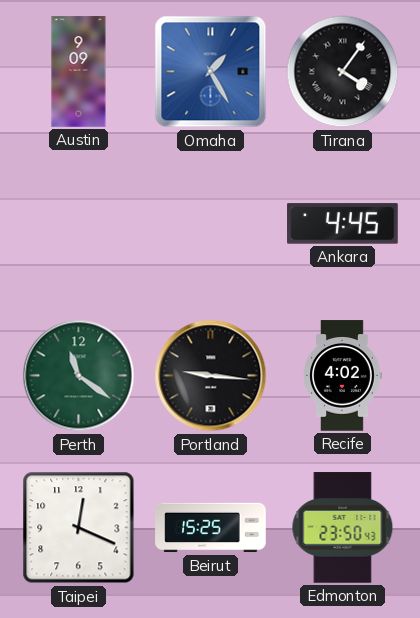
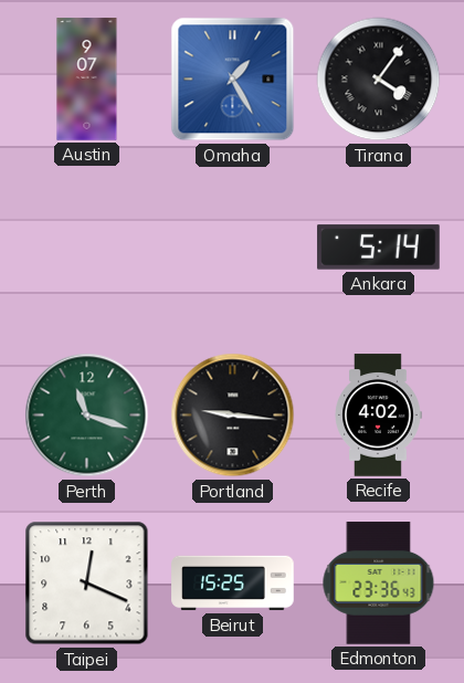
Austin: 9:09 -> 9:07
Ankara: 4:45 -> 5:14
Perth: 11:21 -> 11:18
Edmonton: 23:50 -> 23:36
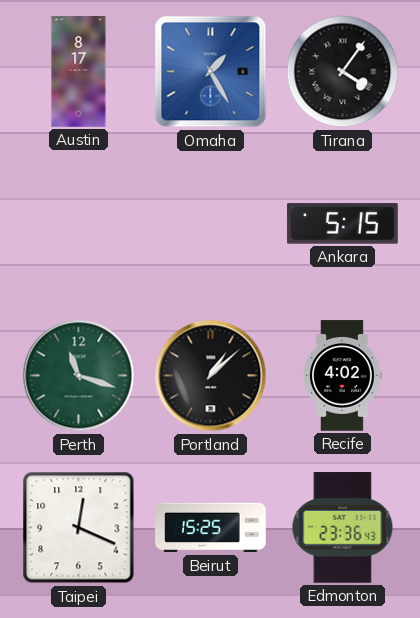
Austin: 9:07 -> 8:17
Ankara: 5:14 -> 5:15
Portland: 9:16 -> 1:08
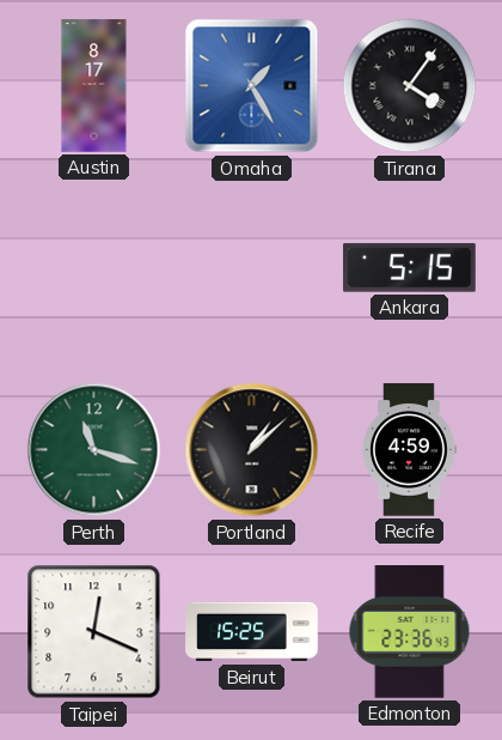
Recife: 4:02 -> 4:59
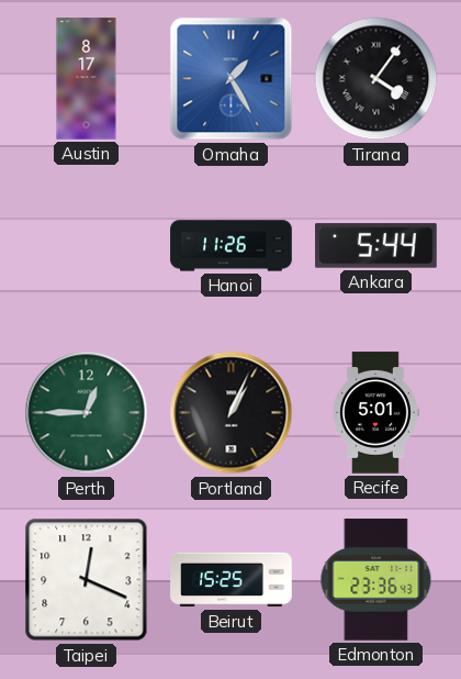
Hanoi: none -> 11:26
Ankara: 5:15 -> 5:44
Perth: 11:18 -> 12:45
Portland: 1:08 -> 1:04
Recife: 4:59 -> 5:01
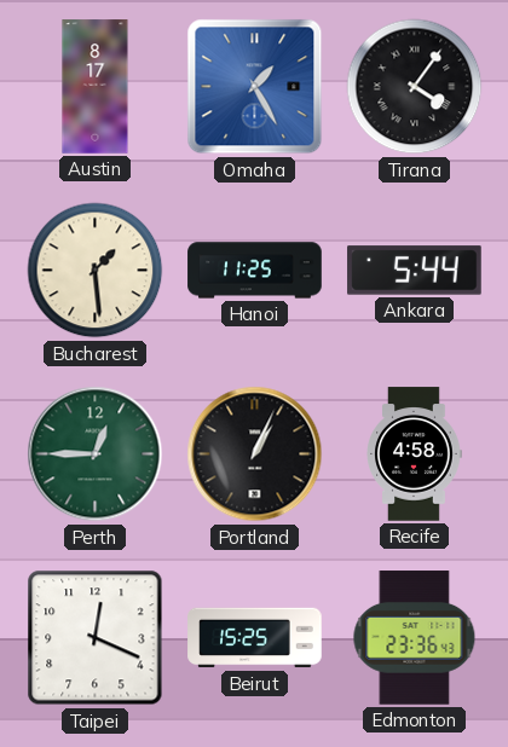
Bucharest: none -> 1:29
Hanoi: 11:26 -> 11:25
Recife: 5:01 -> 4:58
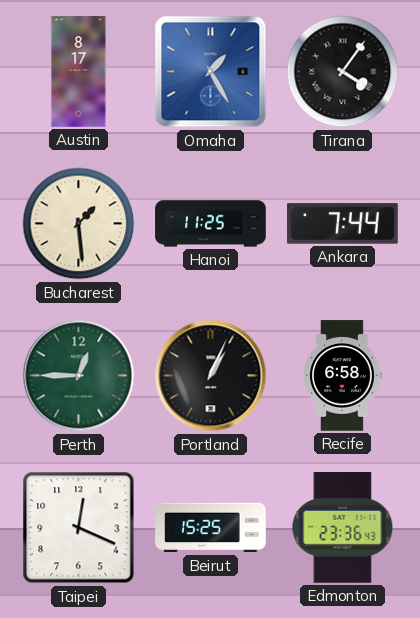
Ankara: 5:44 -> 7:44
Recife: 4:58 -> 6:58
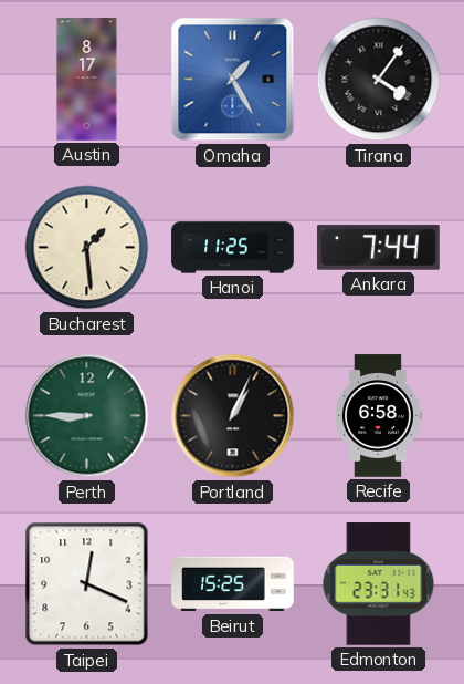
Perth: 12:45 -> 8:45
Edmonton: 23:36 -> 23:31
